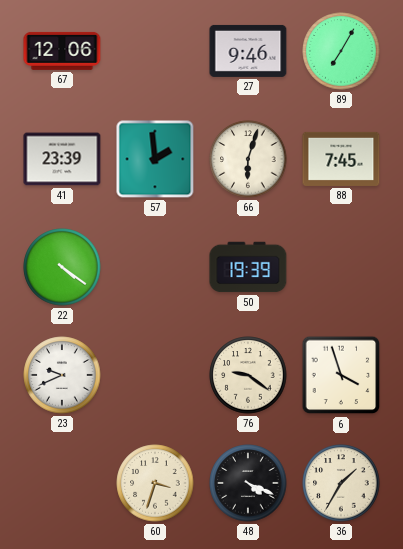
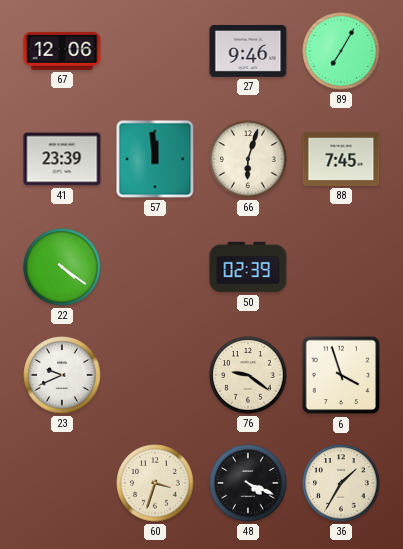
57: 1:59 -> 11:59
50: 19:39 -> 02:39
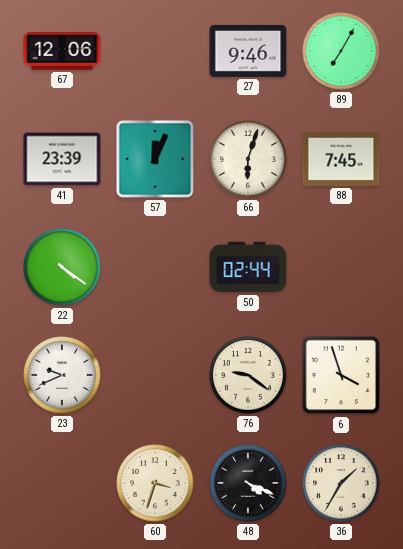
57: 11:59 -> 12:04
50: 02:39 -> 02:44
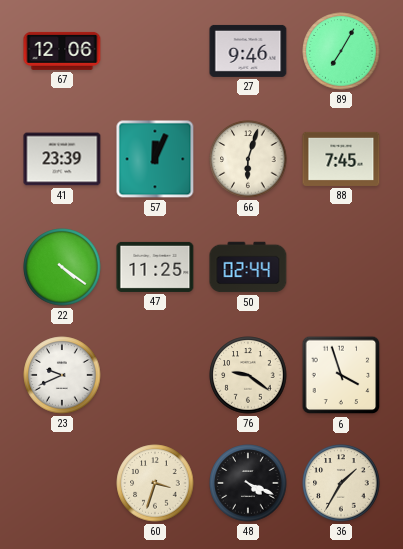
47: none -> 11:25
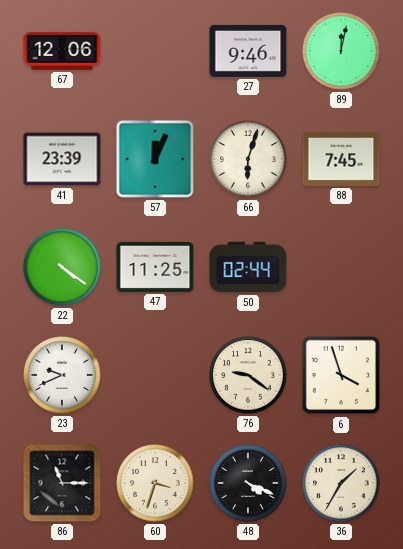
89: 7:05 -> 12:02
86: none -> 11:15
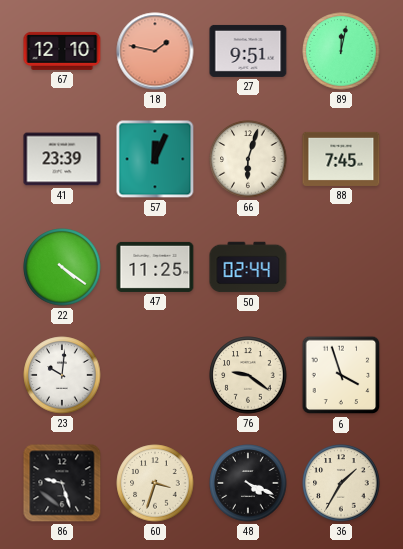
67: 12:06 -> 12:10
18: none -> 1:47
27: 9:46 -> 9:51
23: 9:41 -> 10:01
86: 11:15 -> 9:27
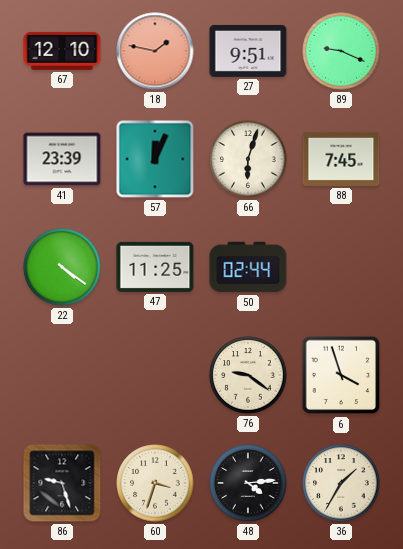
89: 12:02 -> 9:19
23: 10:01 -> none
48: 4:19 -> 4:14
